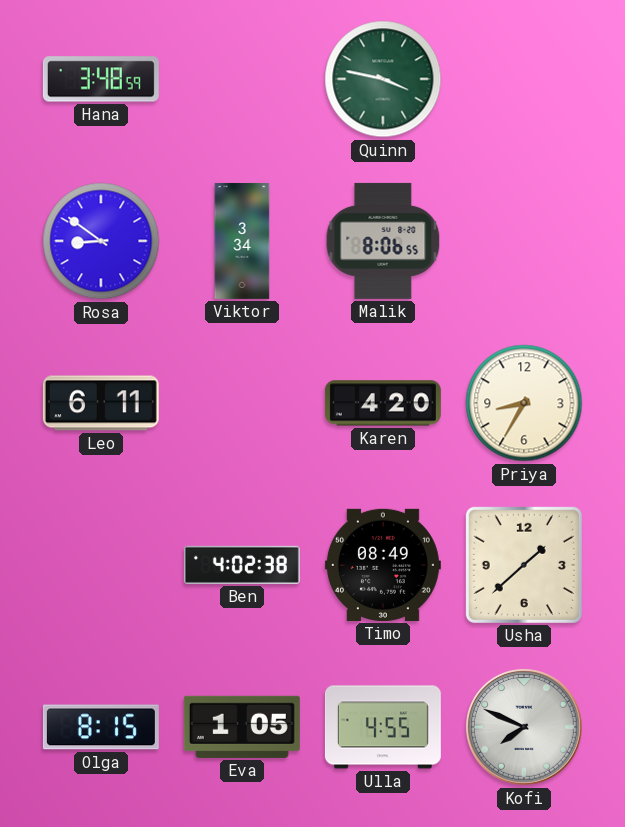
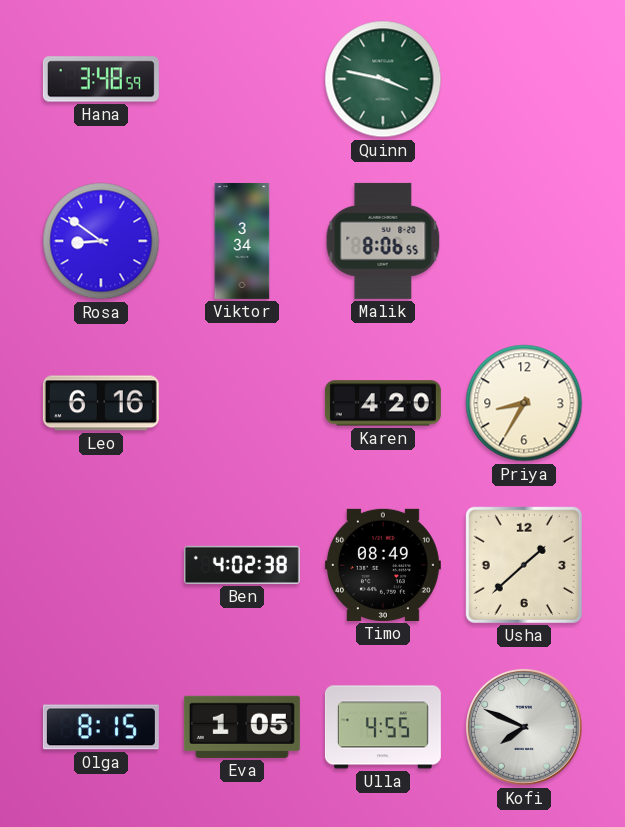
Leo: 6:11 -> 6:16
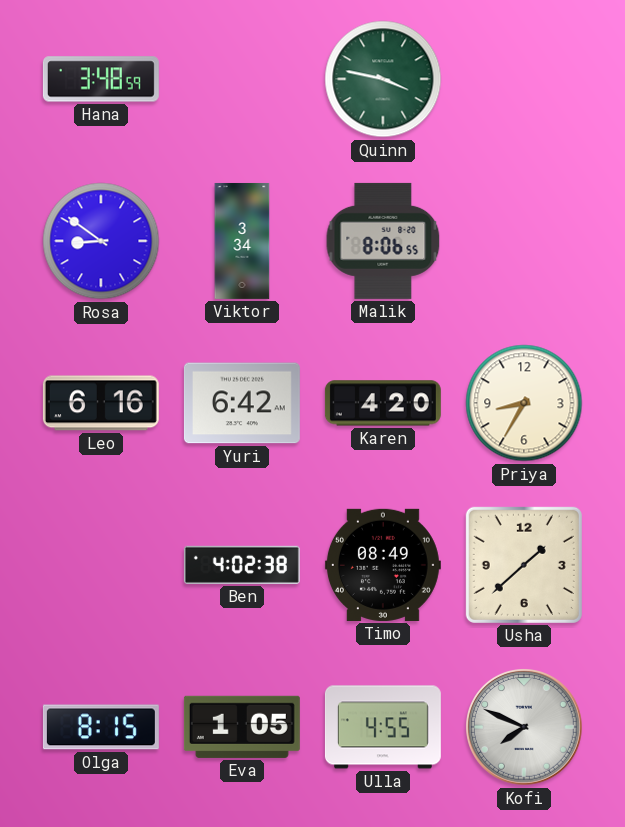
Yuri: none -> 6:42
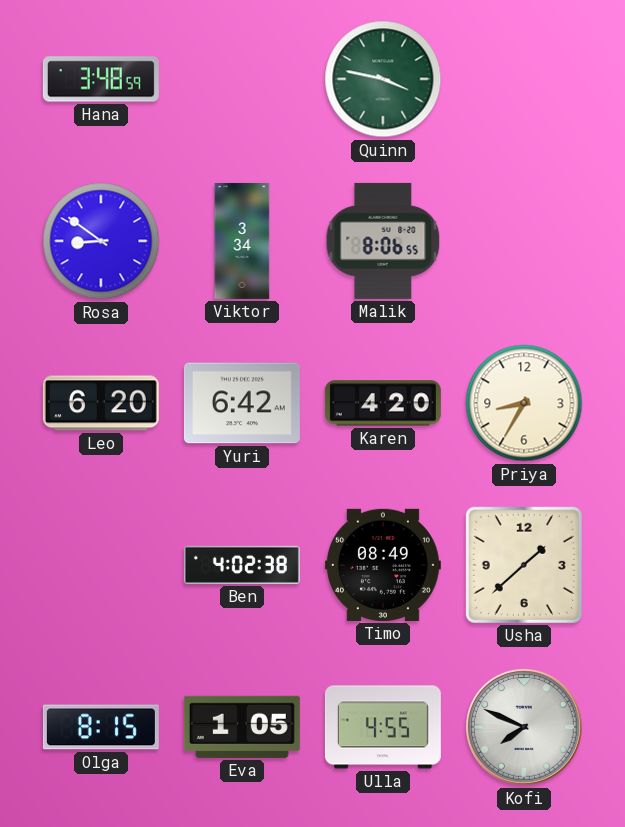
Leo: 6:16 -> 6:20
